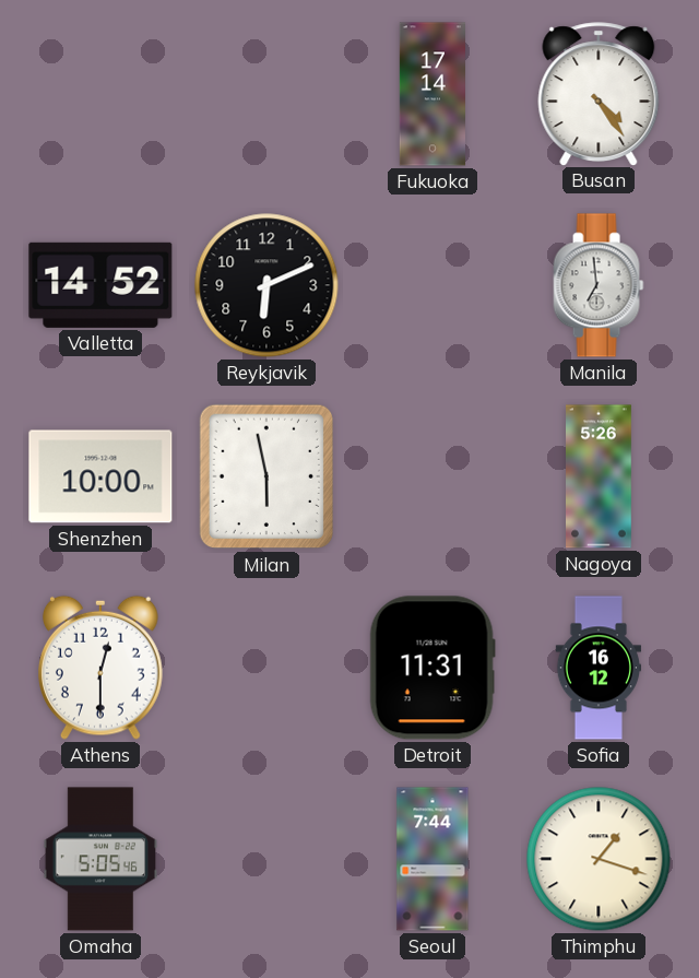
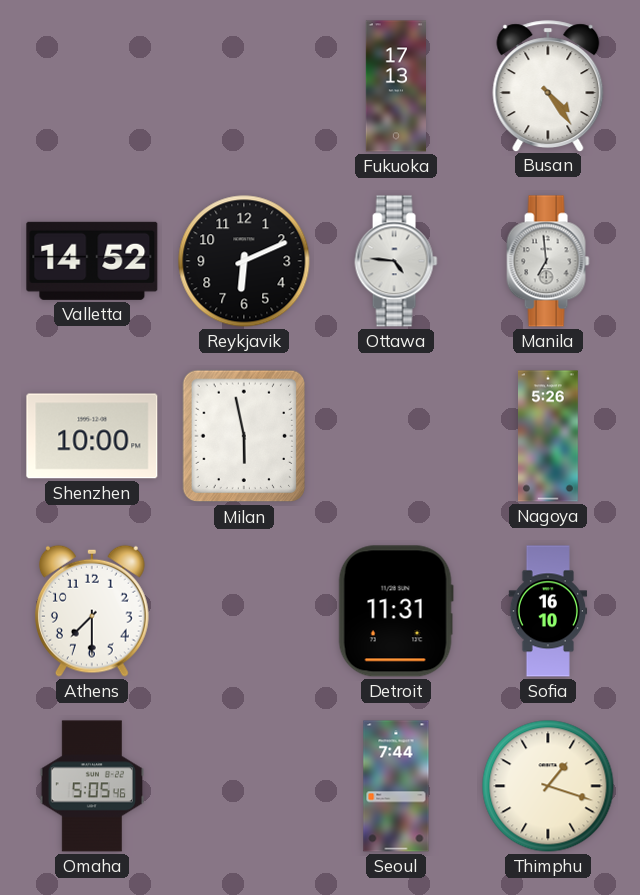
Fukuoka: 17:14 -> 17:13
Ottawa: none -> 4:46
Athens: 12:30 -> 7:30
Sofia: 16:12 -> 16:10
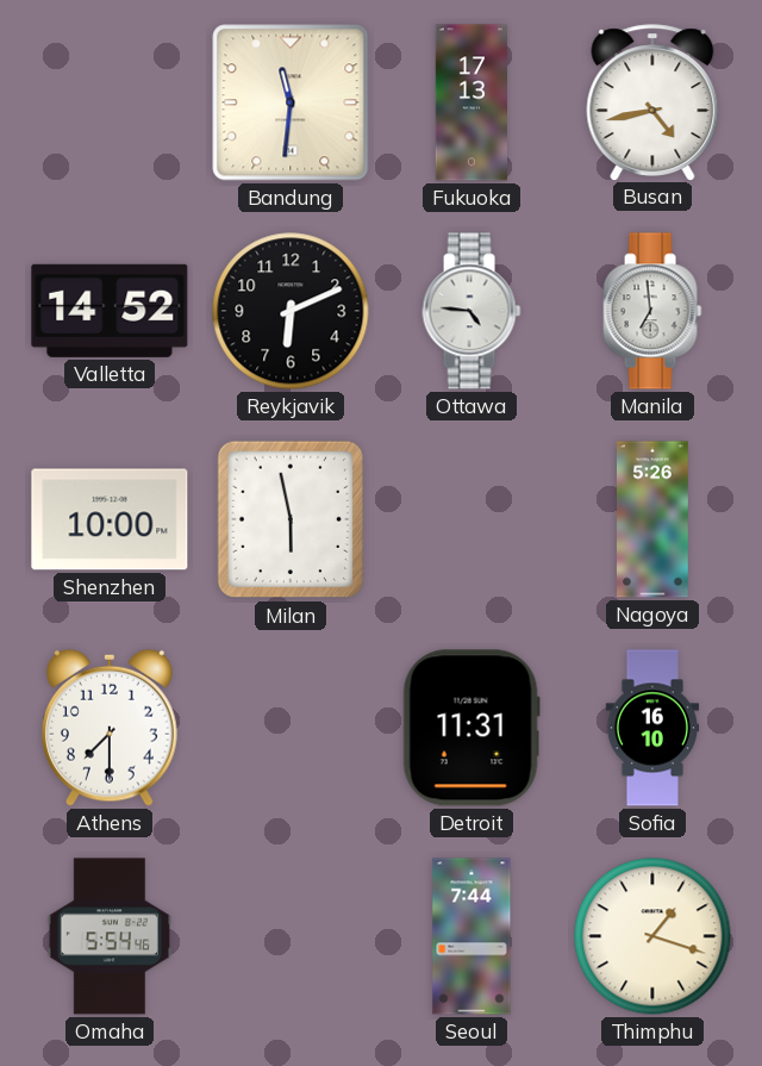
Bandung: none -> 11:31
Busan: 4:24 -> 4:43
Omaha: 5:05 -> 5:54
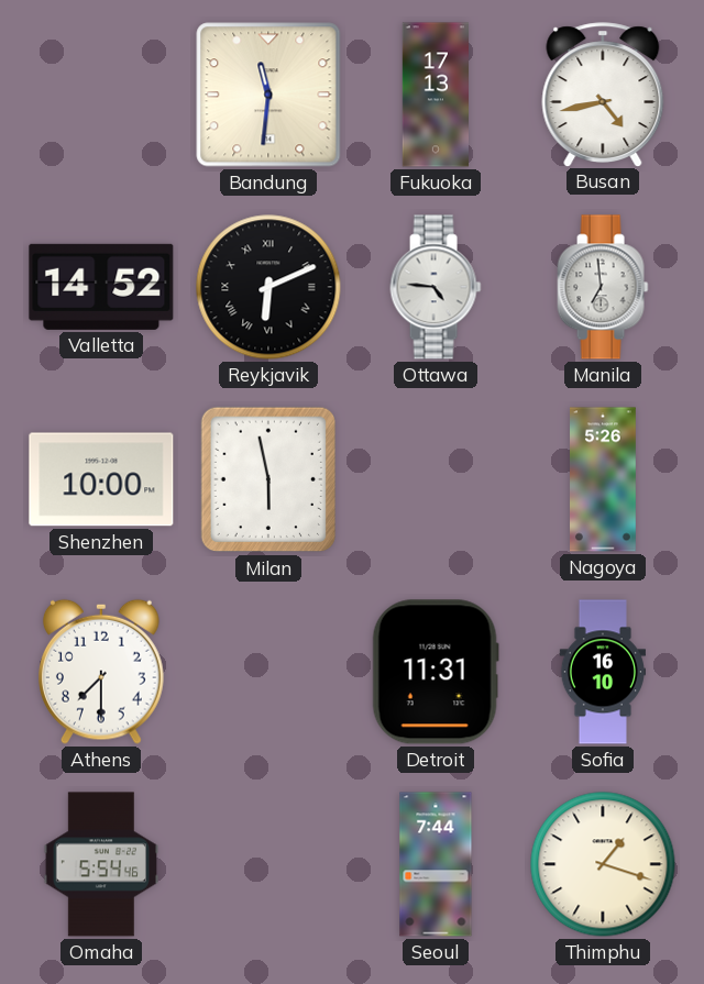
Reykjavik numerals: Arabic -> Roman
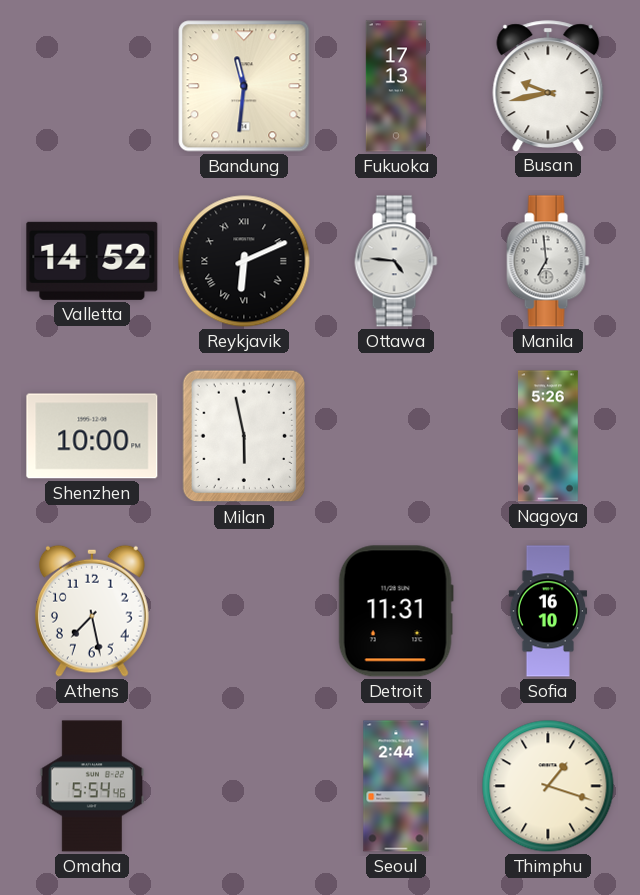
Busan: 4:43 -> 9:43
Athens: 7:30 -> 7:28
Seoul: 7:44 -> 2:44
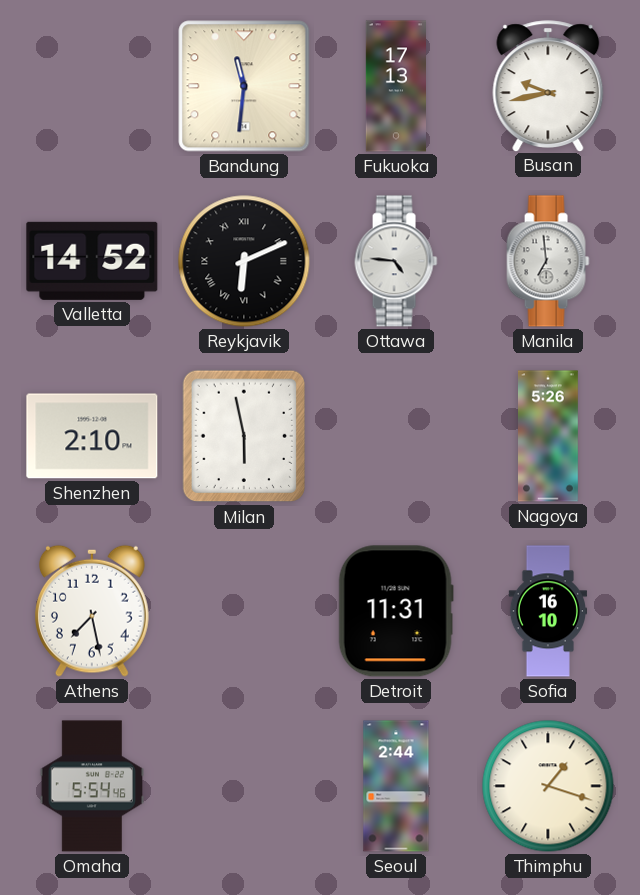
Shenzhen: 10:00 -> 2:10
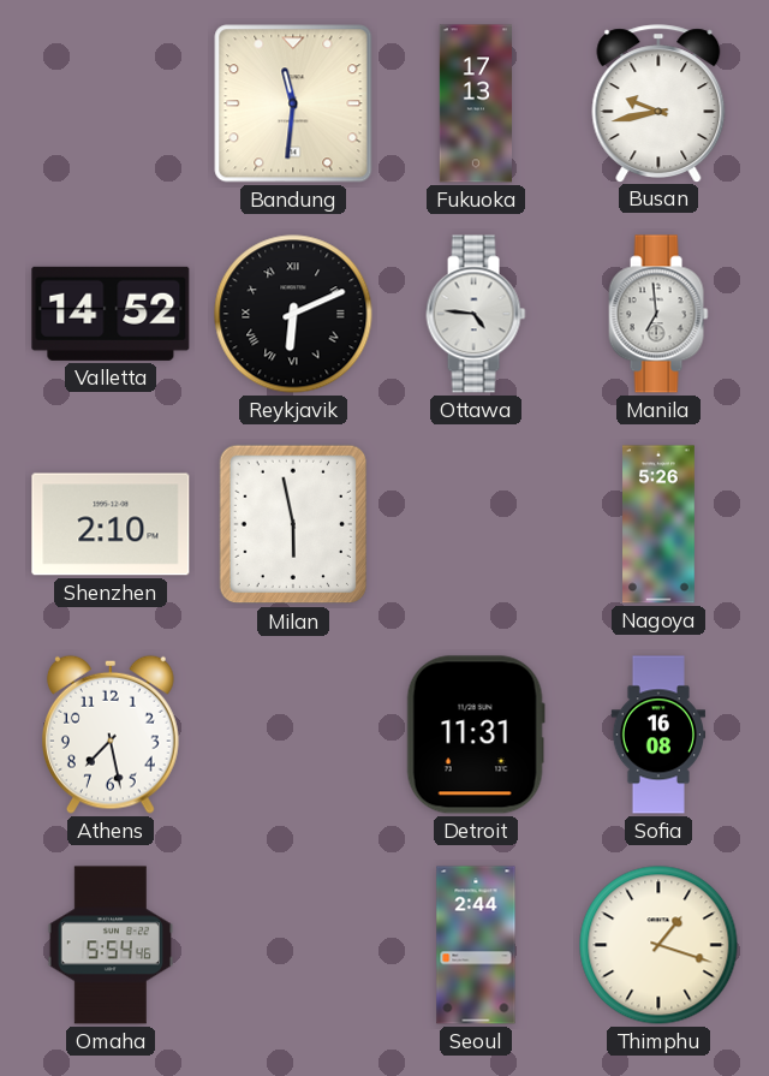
Sofia: 16:10 -> 16:08
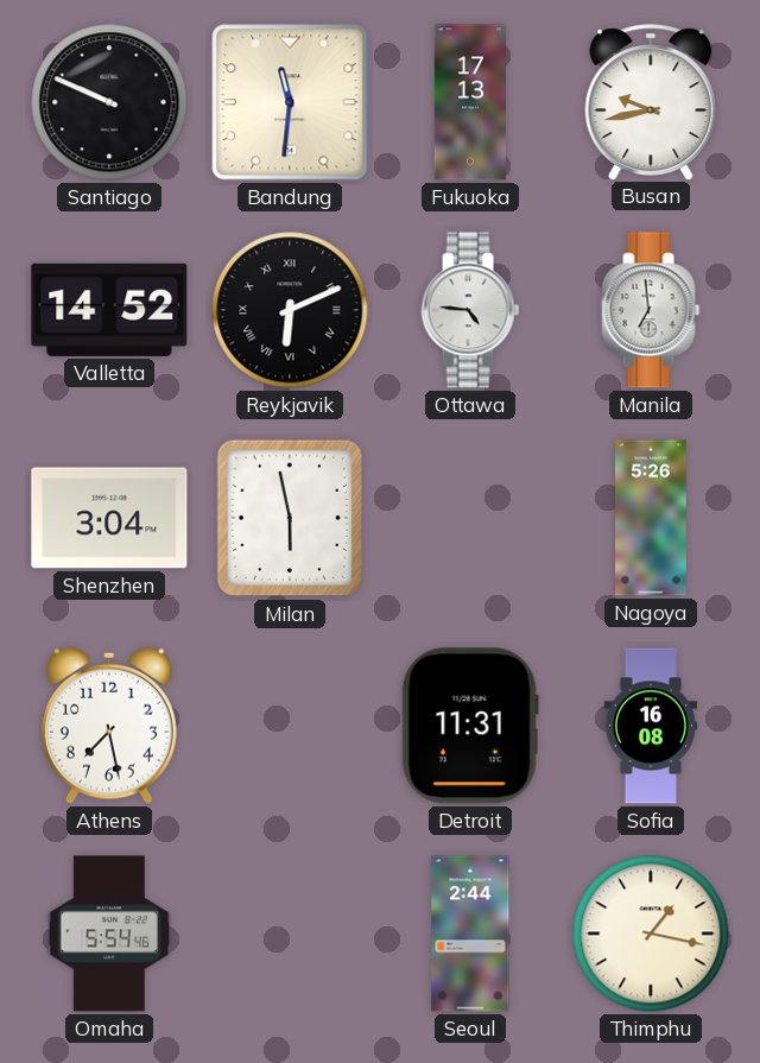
Santiago: none -> 9:49
Shenzhen: 2:10 -> 3:04
Thimphu: 1:18 -> 1:17
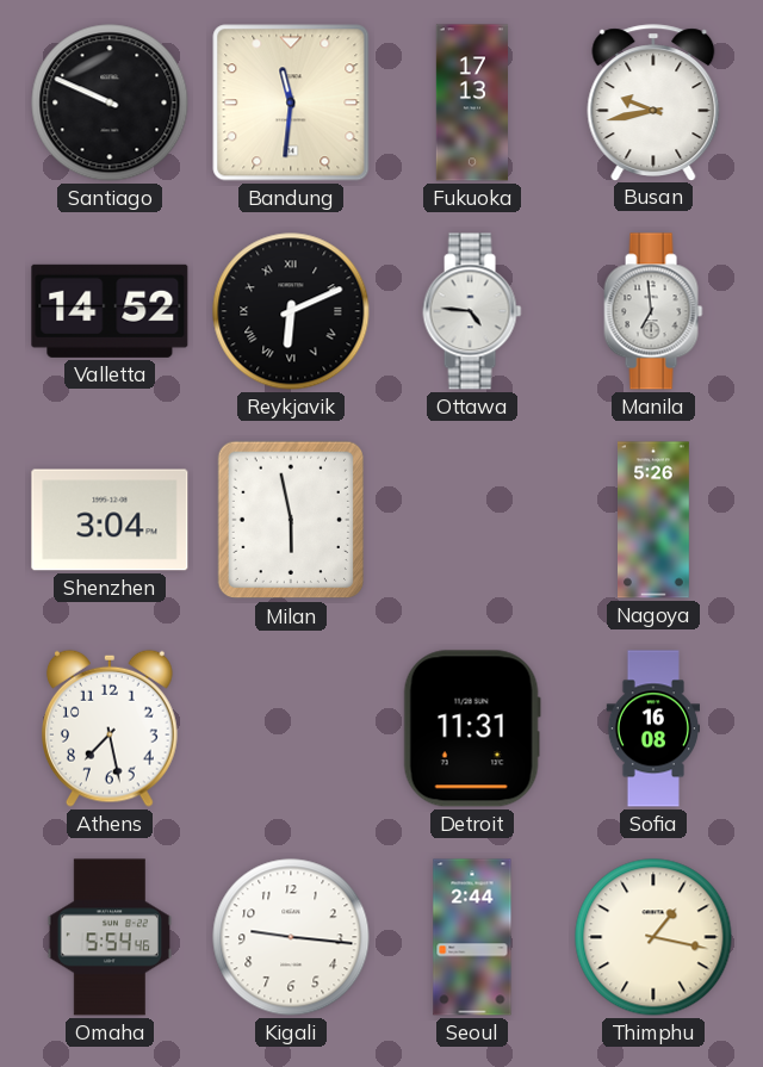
Kigali: none -> 9:16
